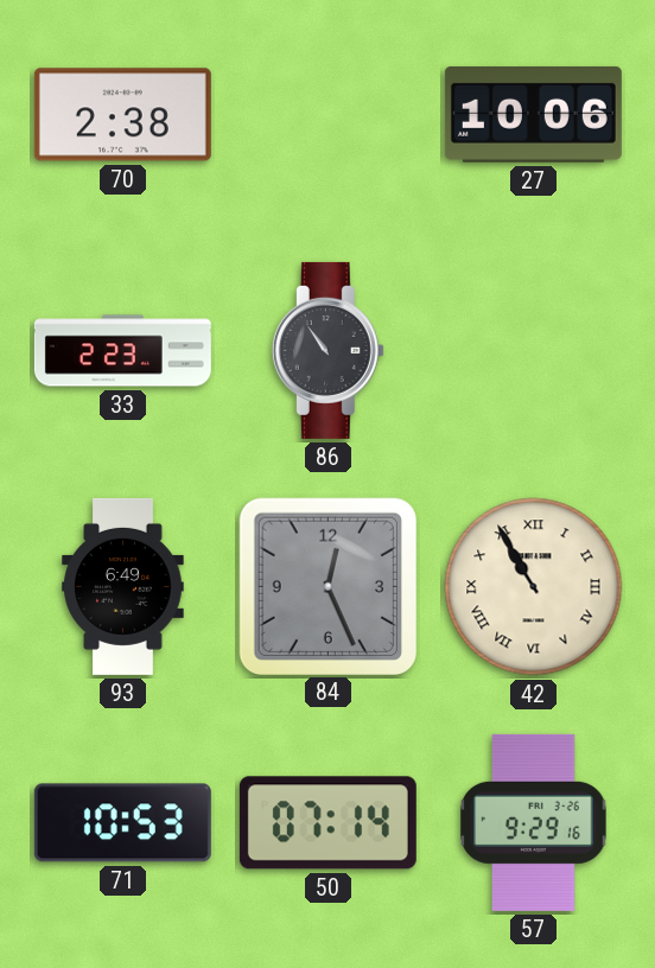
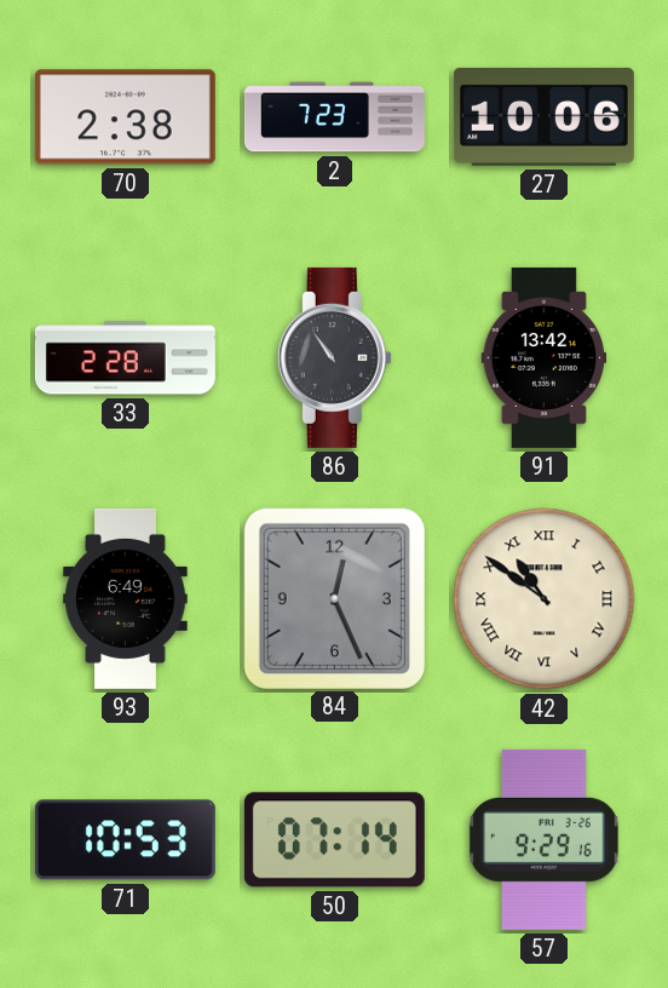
2: none -> 7:23
33: 2:23 -> 2:28
91: none -> 13:42
42: 10:55 -> 10:51
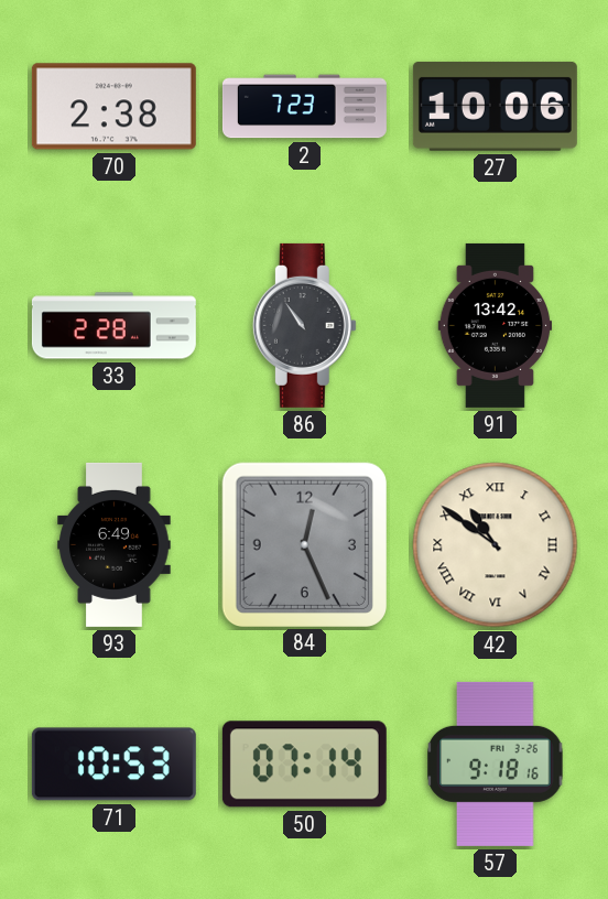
57: 9:29 -> 9:18
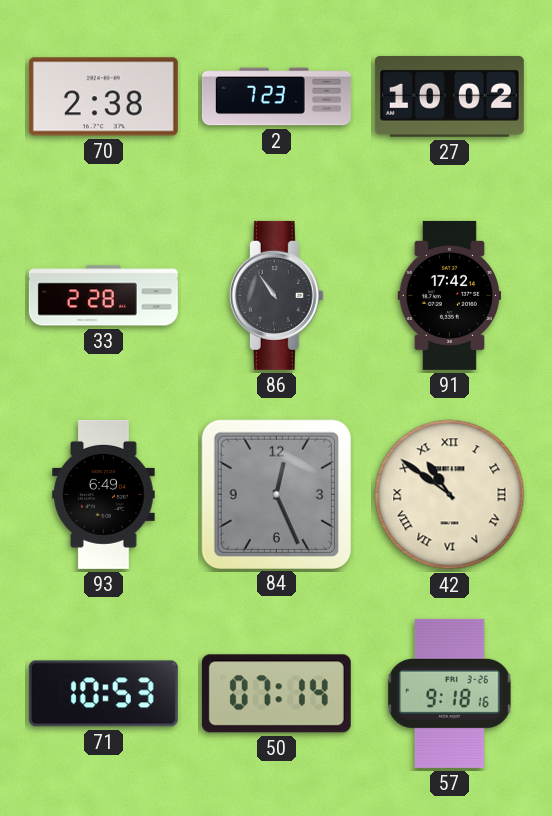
27: 10:06 -> 10:02
91: 13:42 -> 17:42
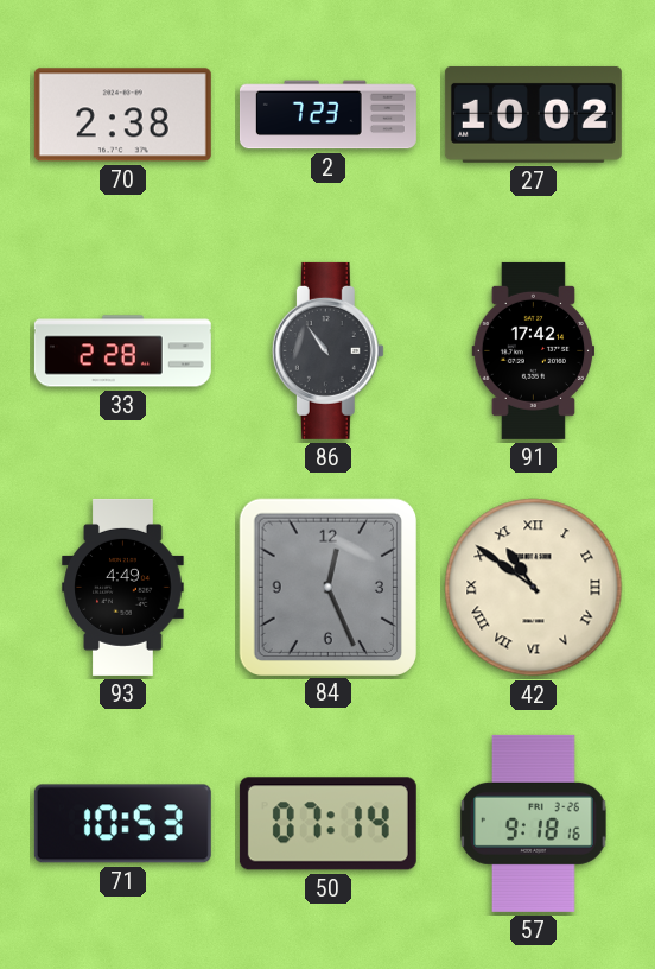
93: 6:49 -> 4:49
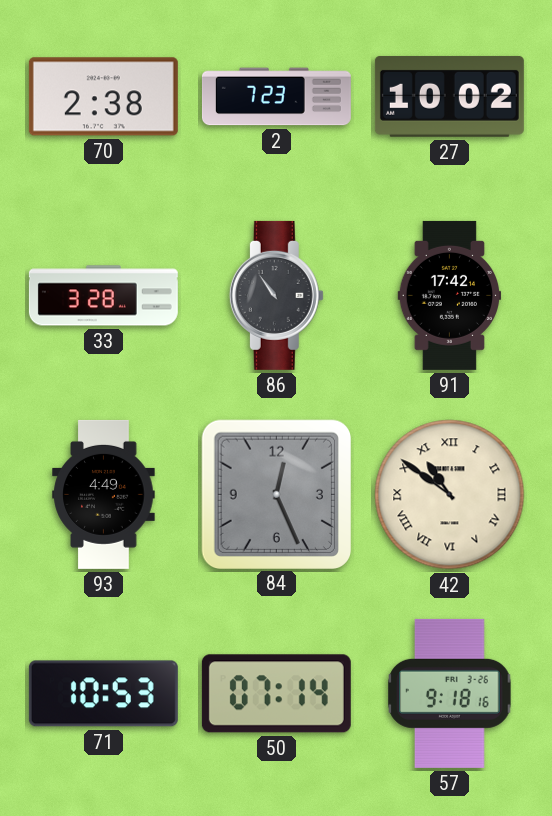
33: 2:28 -> 3:28
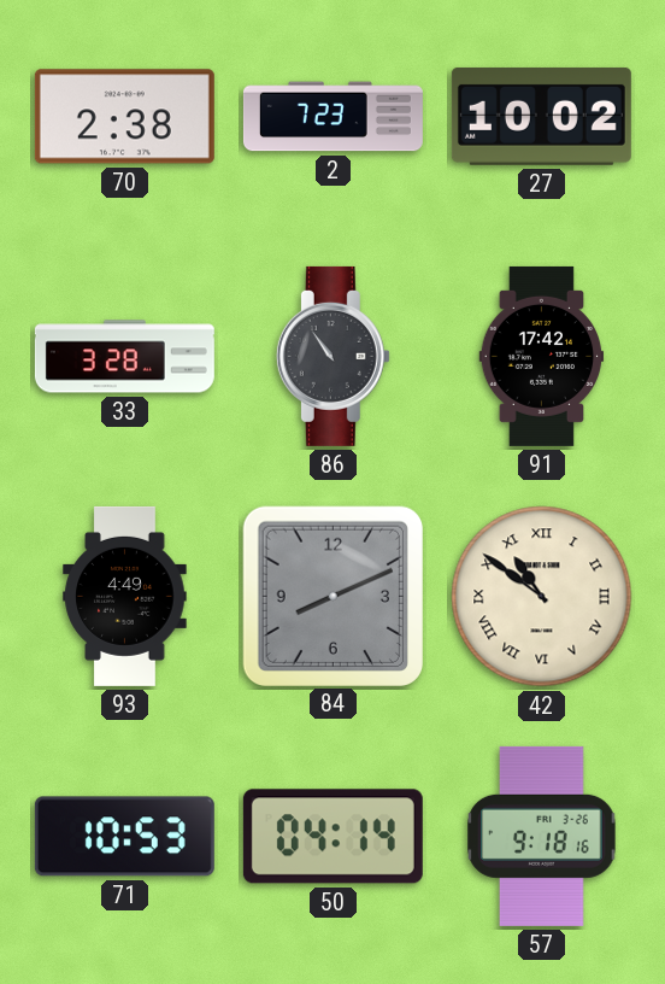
84: 12:26 -> 8:11
50: 07:14 -> 04:14
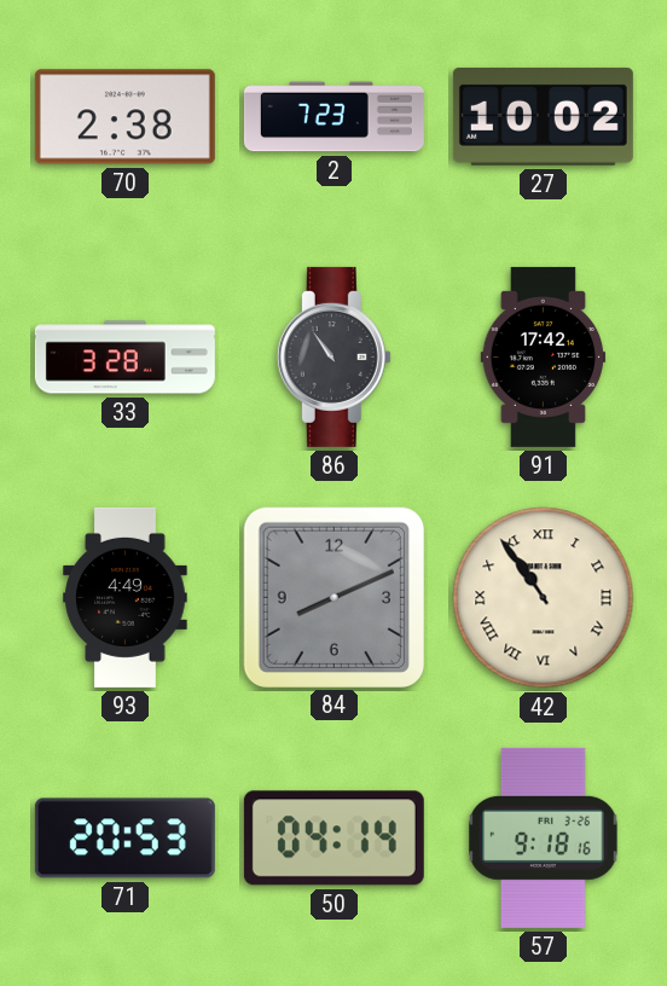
42: 10:51 -> 10:54
71: 10:53 -> 20:53
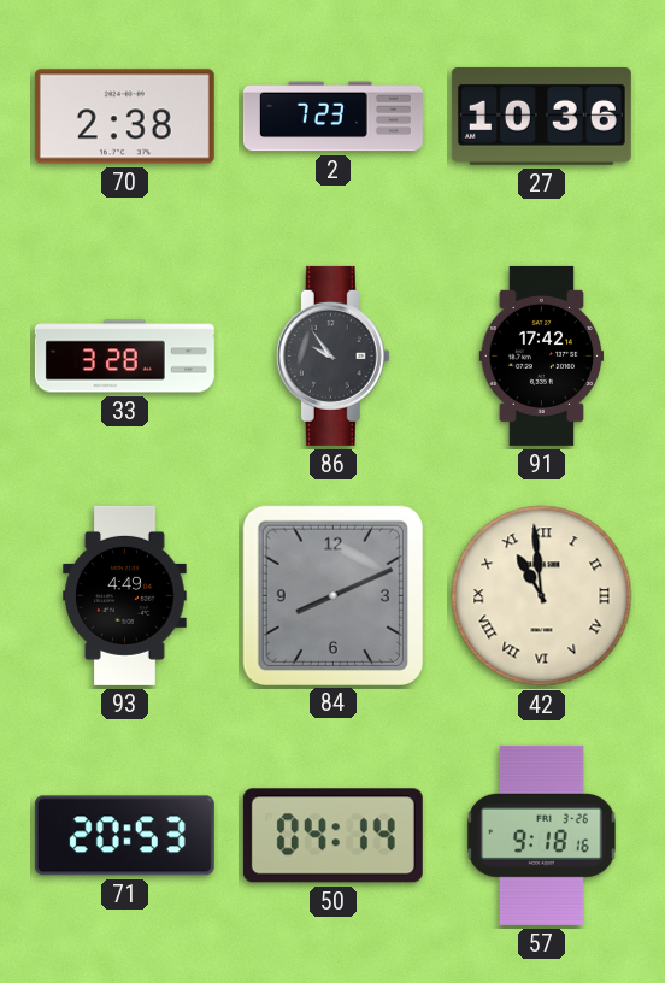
27: 10:02 -> 10:36
86: 10:54 -> 9:54
42: 10:54 -> 10:59
